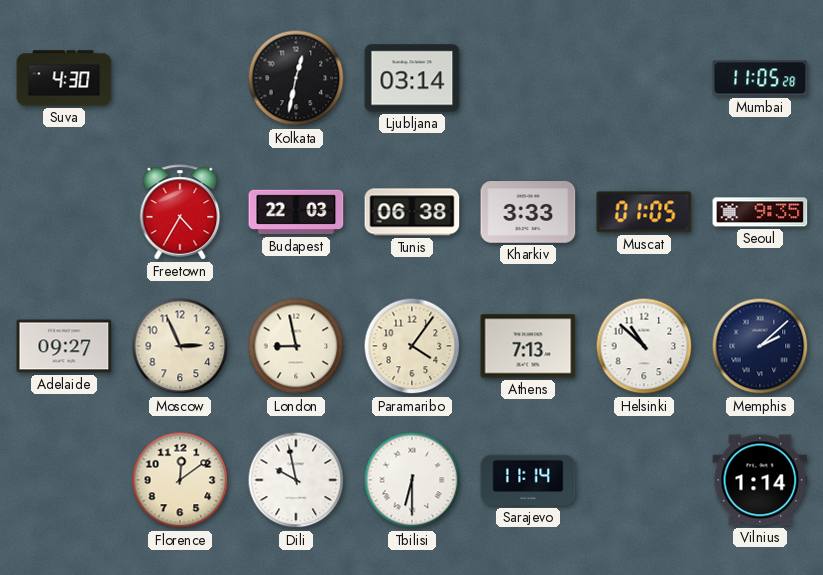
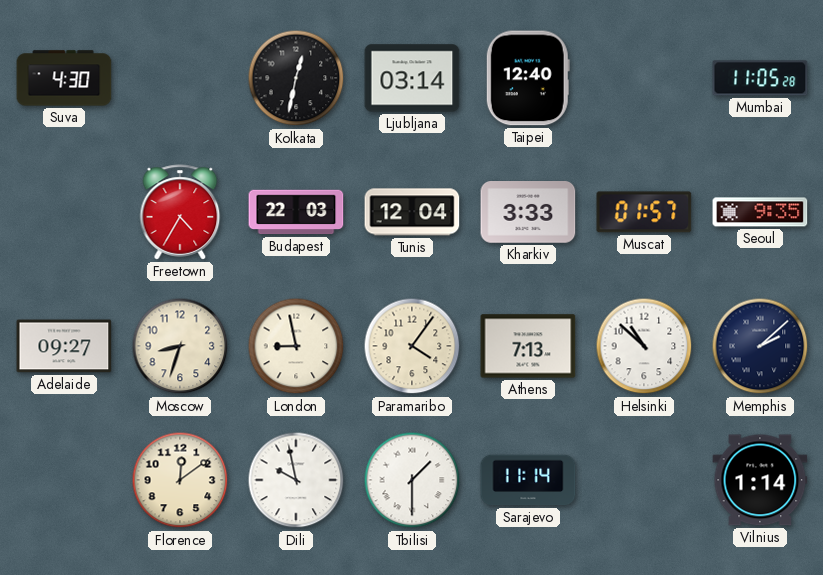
Taipei: none -> 12:40
Tunis: 06:38 -> 12:04
Muscat: 01:05 -> 01:57
Moscow: 2:56 -> 8:33
Tbilisi: 6:30 -> 1:30
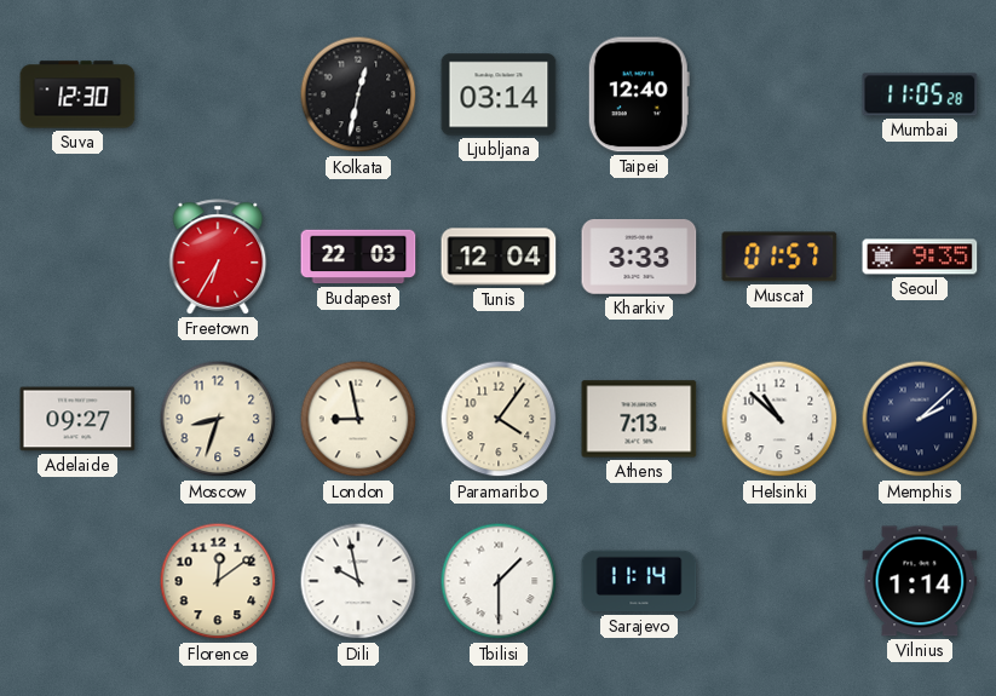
Suva: 4:30 -> 12:30
Freetown: 4:35 -> 6:35
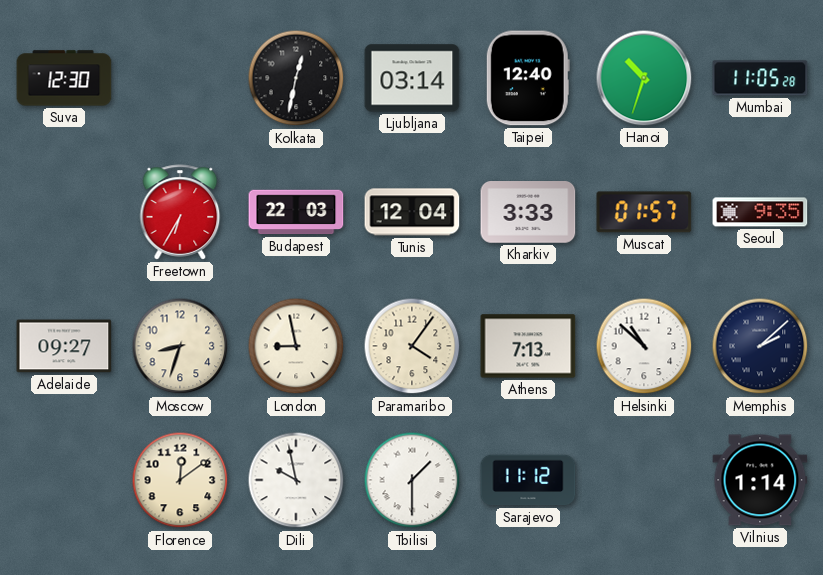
Hanoi: none -> 10:33
Sarajevo: 11:14 -> 11:12
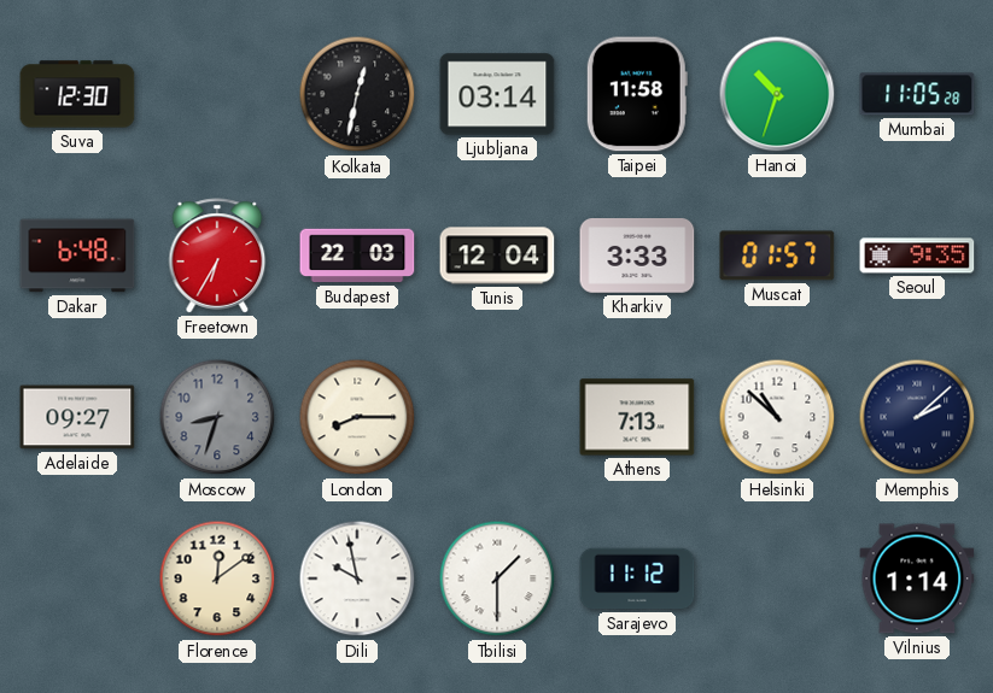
Taipei: 12:40 -> 11:58
Dakar: none -> 6:48
Moscow dial: cream -> grey
London: 8:58 -> 8:15
Paramaribo: 4:06 -> none
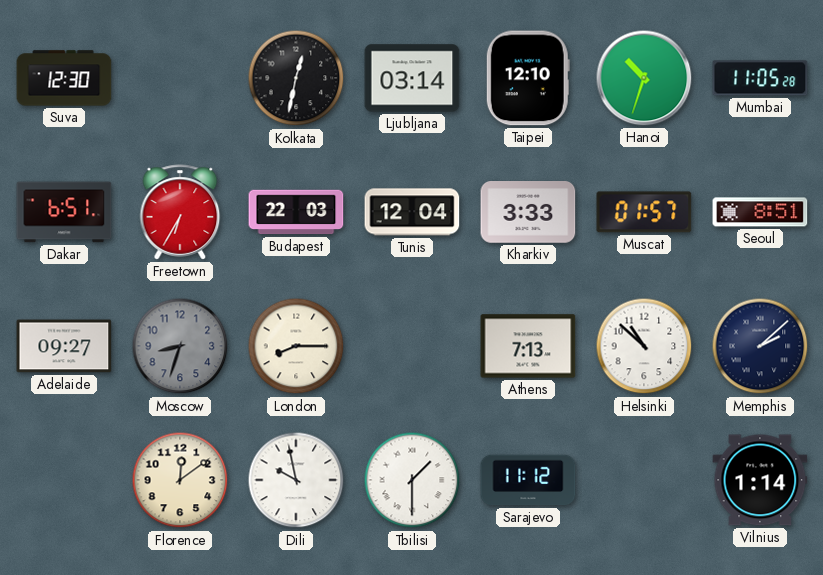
Taipei: 11:58 -> 12:10
Dakar: 6:48 -> 6:51
Seoul: 9:35 -> 8:51
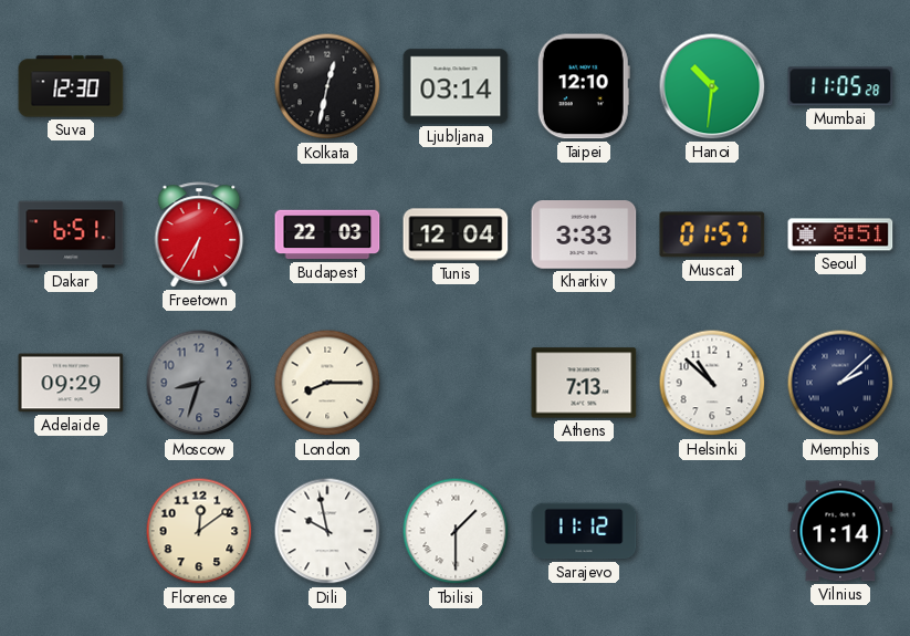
Hanoi: 10:33 -> 10:31
Adelaide: 09:27 -> 09:29
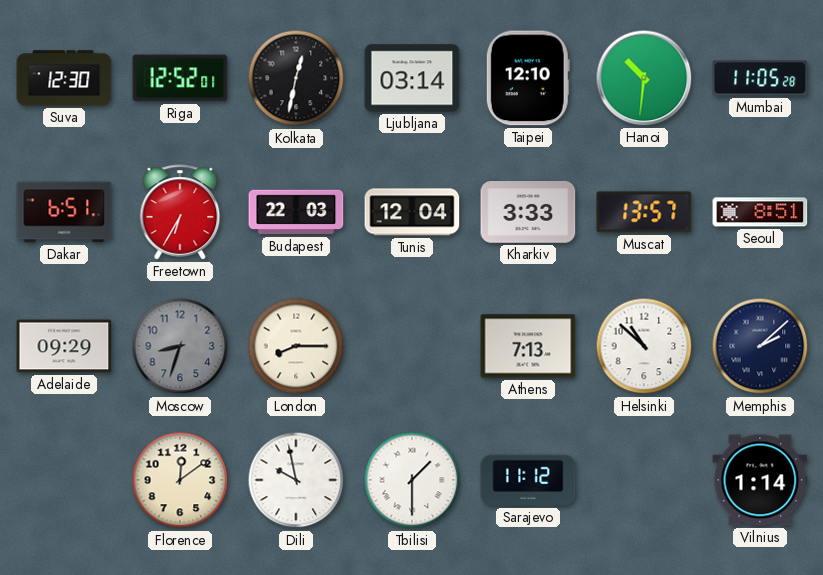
Riga: none -> 12:52
Muscat: 01:57 -> 13:57
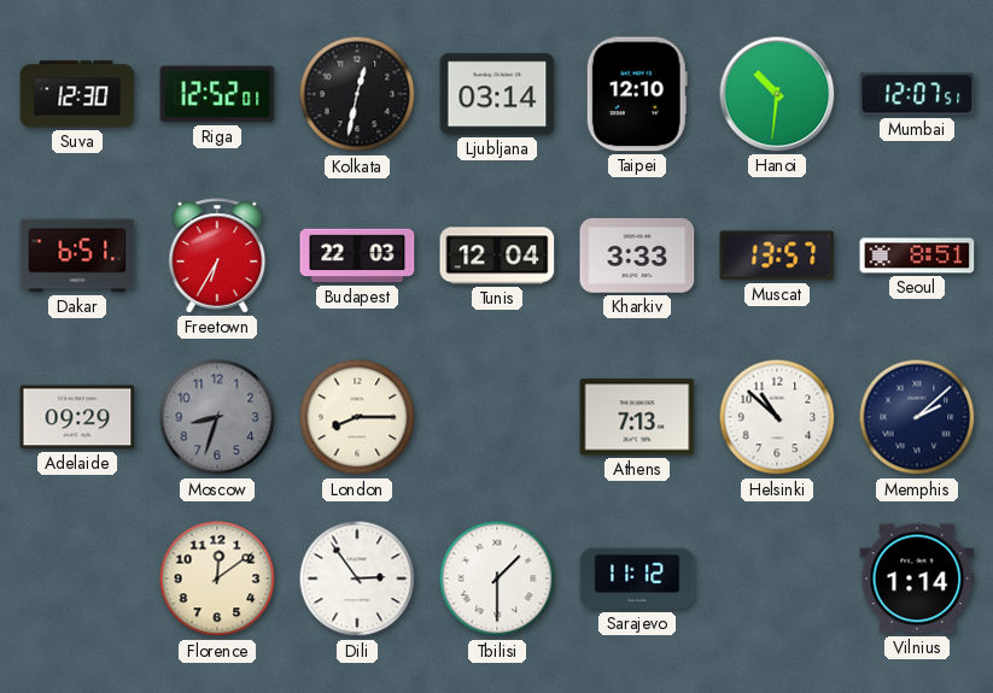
Mumbai: 11:05 -> 12:07
Dili: 9:58 -> 2:54
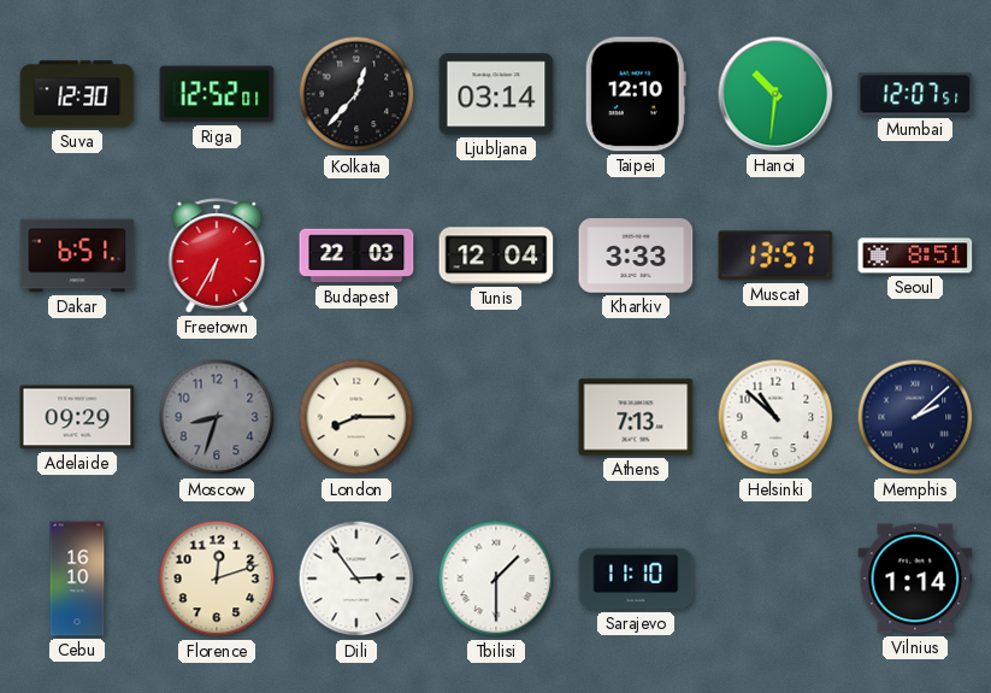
Kolkata: 12:32 -> 12:37
Cebu: none -> 16:10
Florence: 12:09 -> 12:12
Sarajevo: 11:12 -> 11:10
